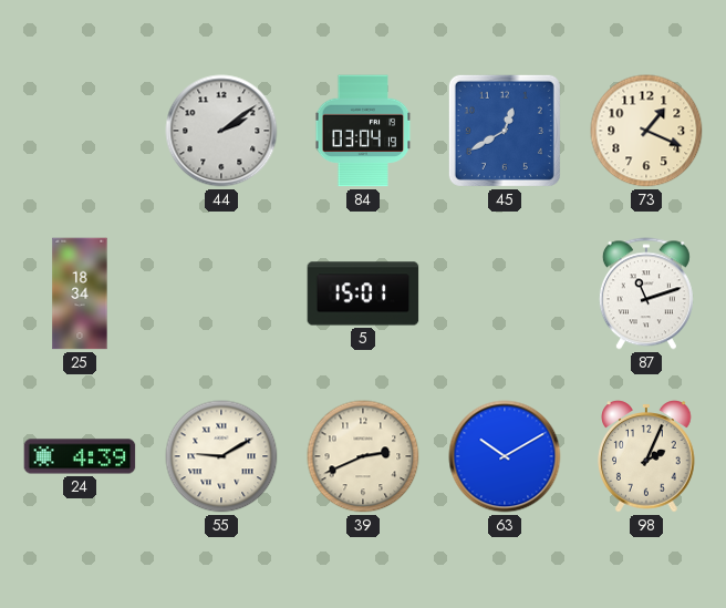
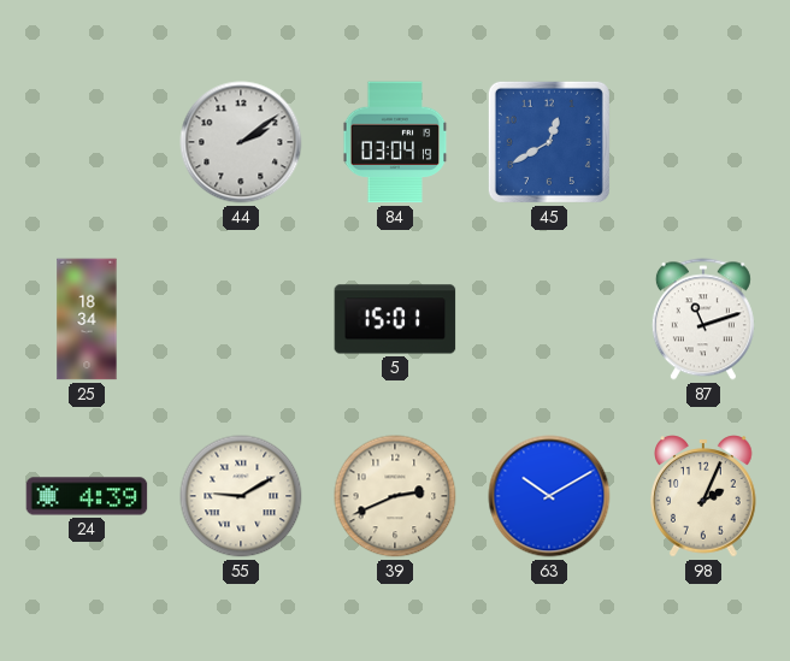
73: 1:19 -> none
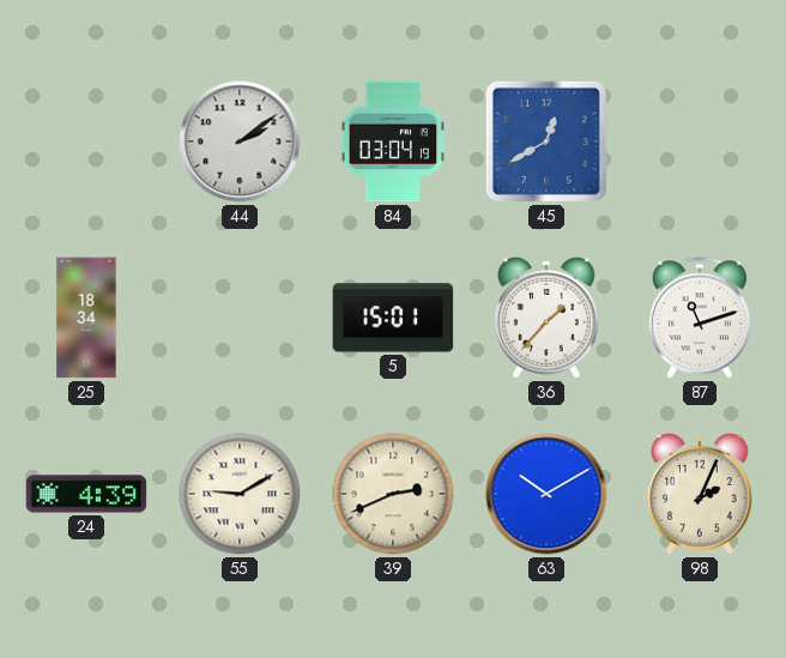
36: none -> 1:37
